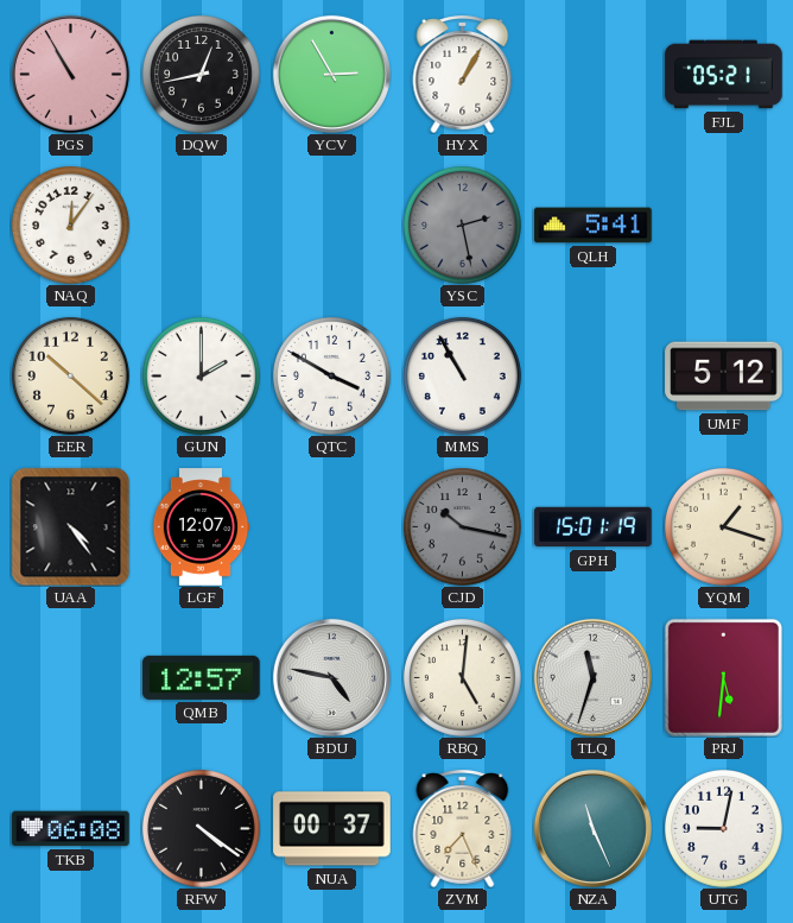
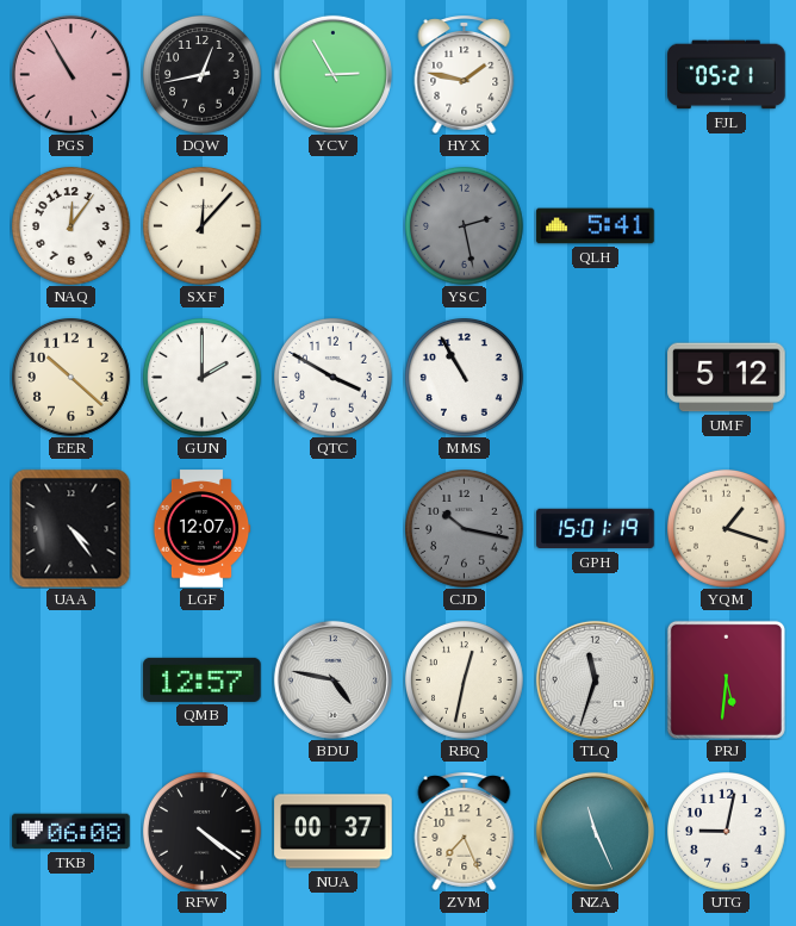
HYX: 1:05 -> 1:47
SXF: none -> 12:07
RBQ: 5:01 -> 12:32
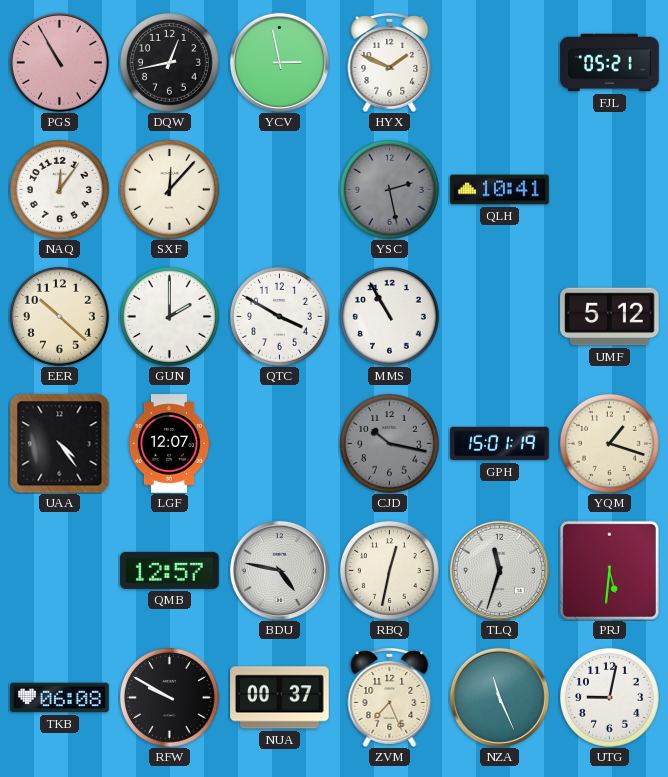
YCV: 2:55 -> 2:58
HYX: 1:47 -> 1:49
QLH: 5:41 -> 10:41
RFW: 4:21 -> 9:50
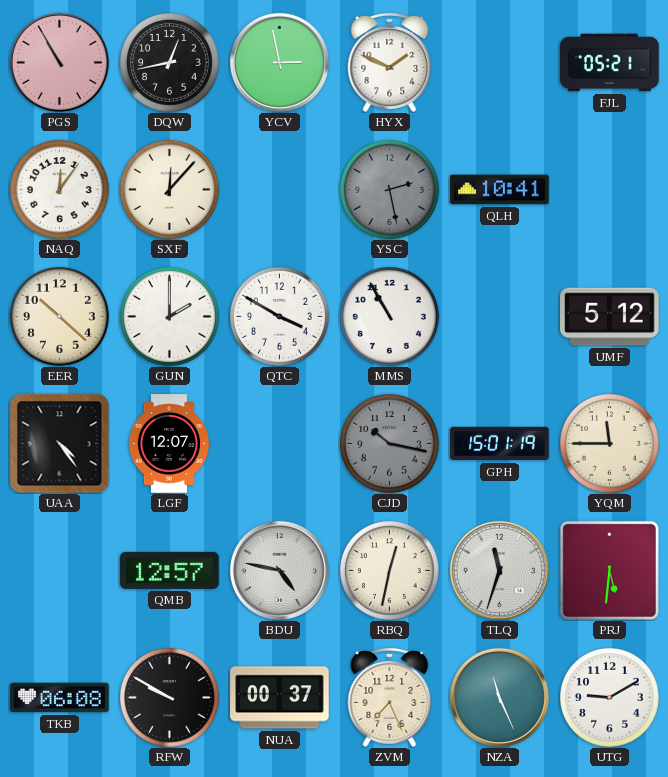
YQM: 1:18 -> 11:45
UTG: 9:02 -> 9:10
